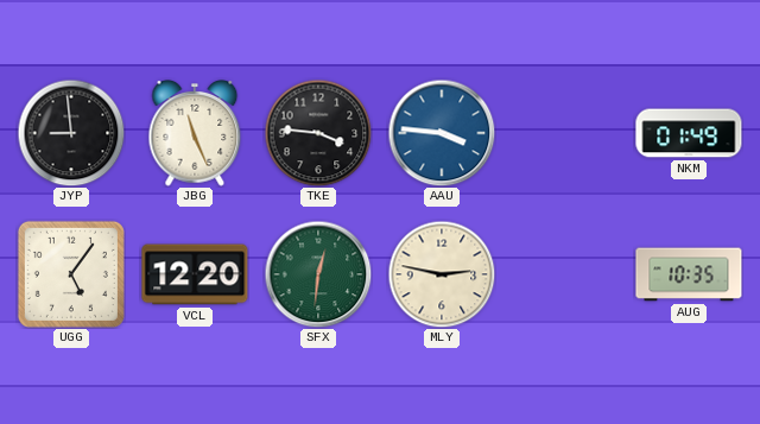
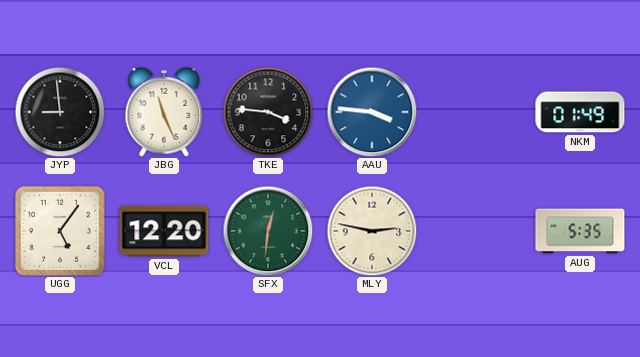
AUG: 10:35 -> 5:35
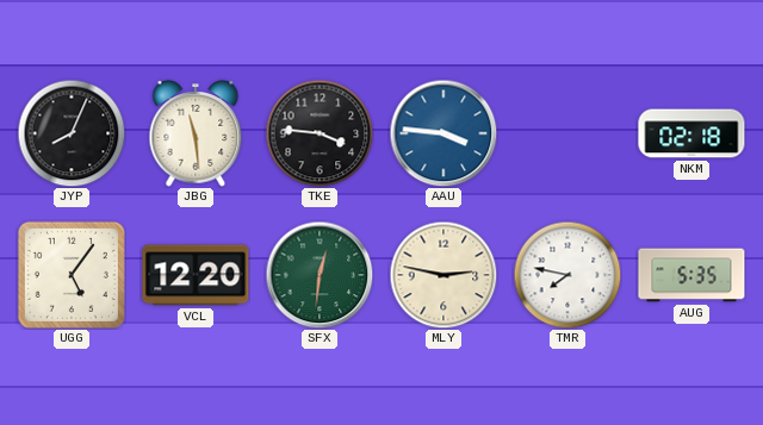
JYP: 8:59 -> 8:04
JBG: 11:26 -> 11:29
NKM: 01:49 -> 02:18
TMR: none -> 7:47
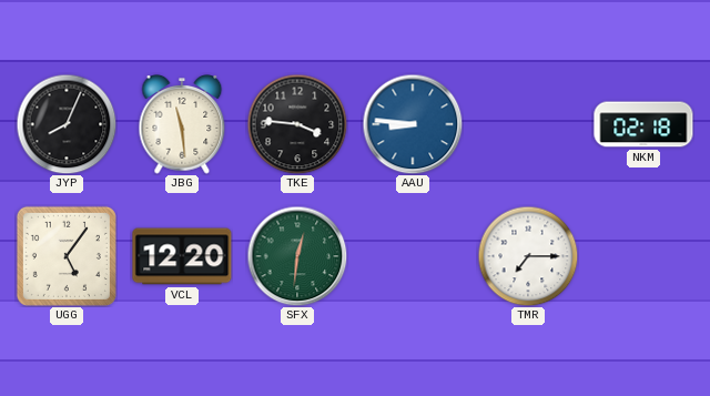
AAU: 3:46 -> 8:46
MLY: 2:47 -> none
TMR: 7:47 -> 7:15
AUG: 5:35 -> none
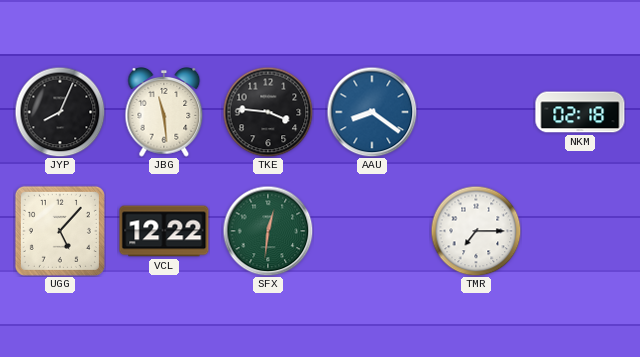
AAU: 8:46 -> 8:21
UGG: 5:06 -> 5:07
VCL: 12:20 -> 12:22
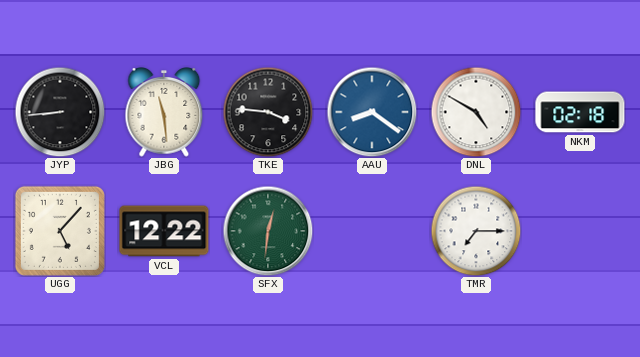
JYP: 8:04 -> 8:44
DNL: none -> 4:50
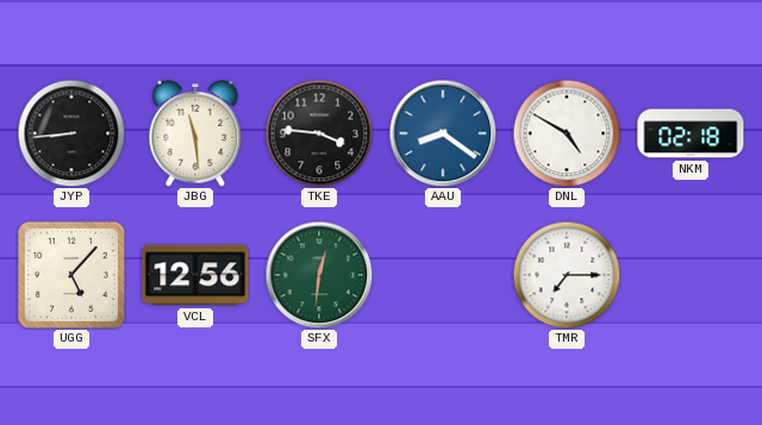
VCL: 12:22 -> 12:56
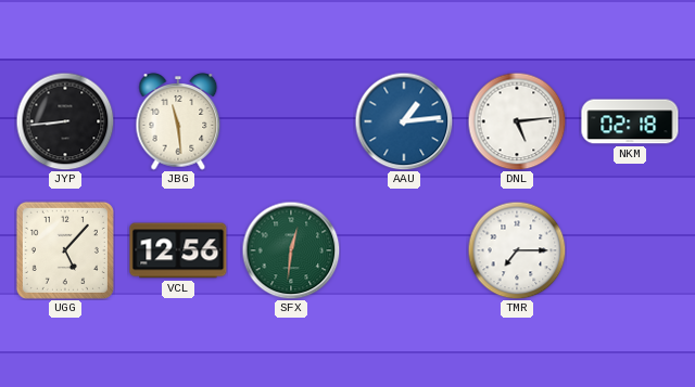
TKE: 3:46 -> none
AAU: 8:21 -> 1:14
DNL: 4:50 -> 5:14
